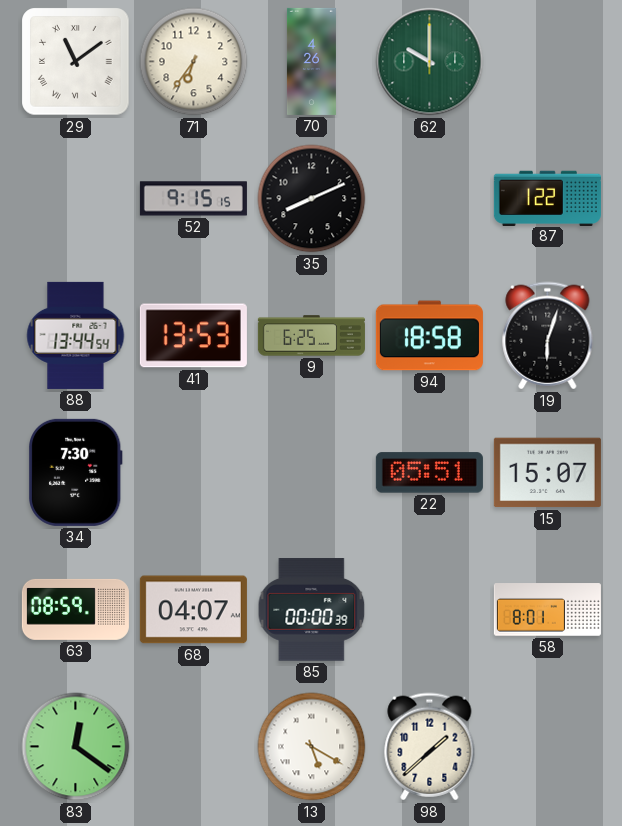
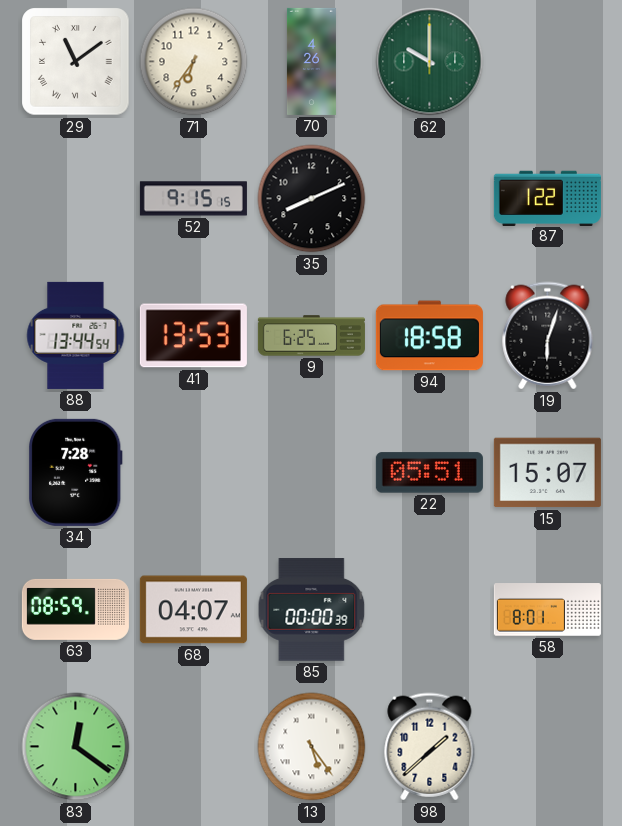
34: 7:30 -> 7:28
13: 5:20 -> 5:24
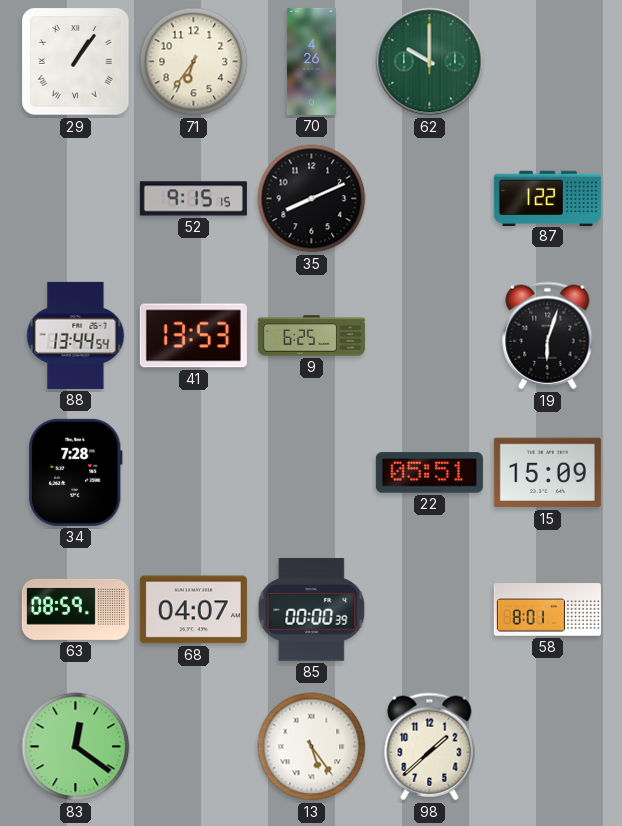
29: 11:09 -> 1:06
94: 18:58 -> none
15: 15:07 -> 15:09
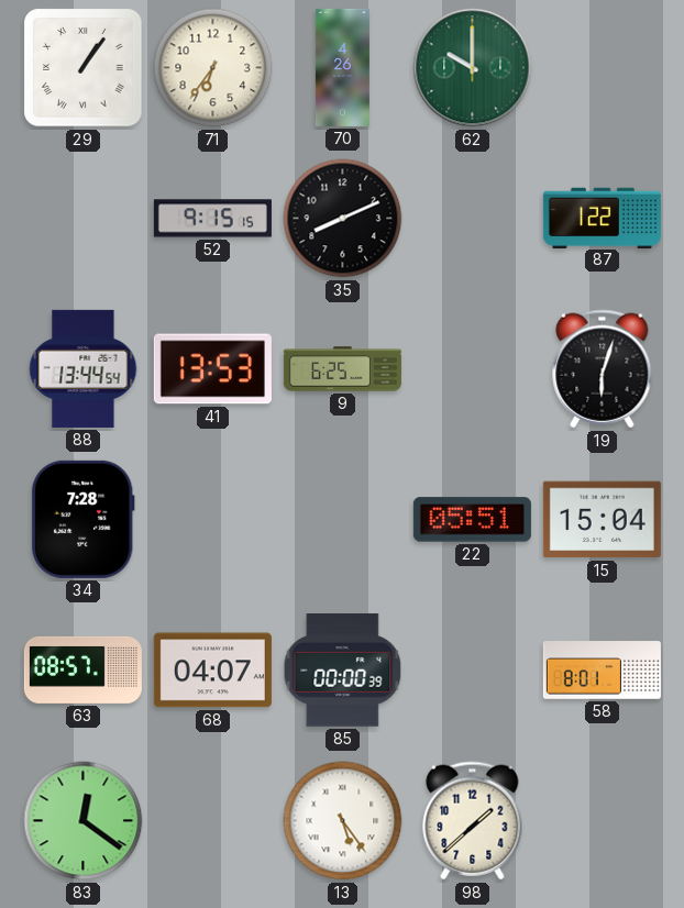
15: 15:09 -> 15:04
63: 08:59 -> 08:57
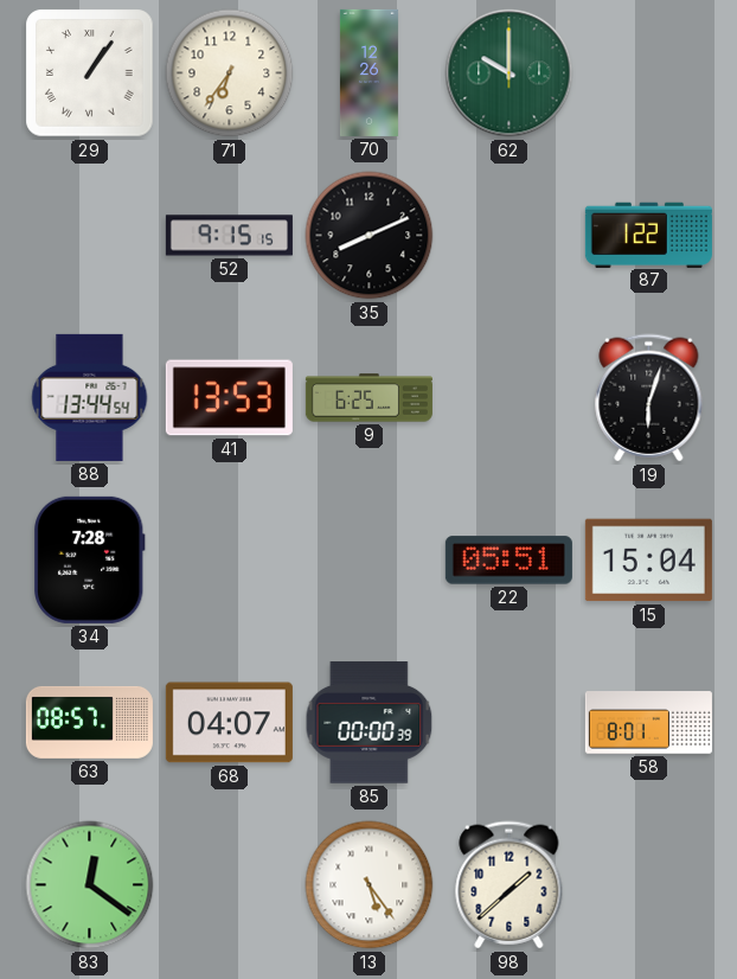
70: 4:26 -> 12:26
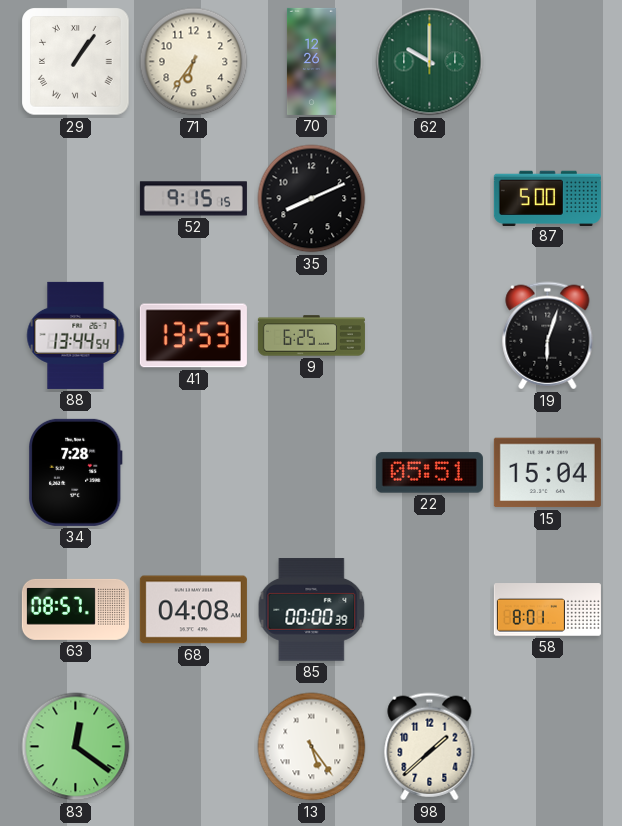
87: 1:22 -> 5:00
68: 04:07 -> 04:08
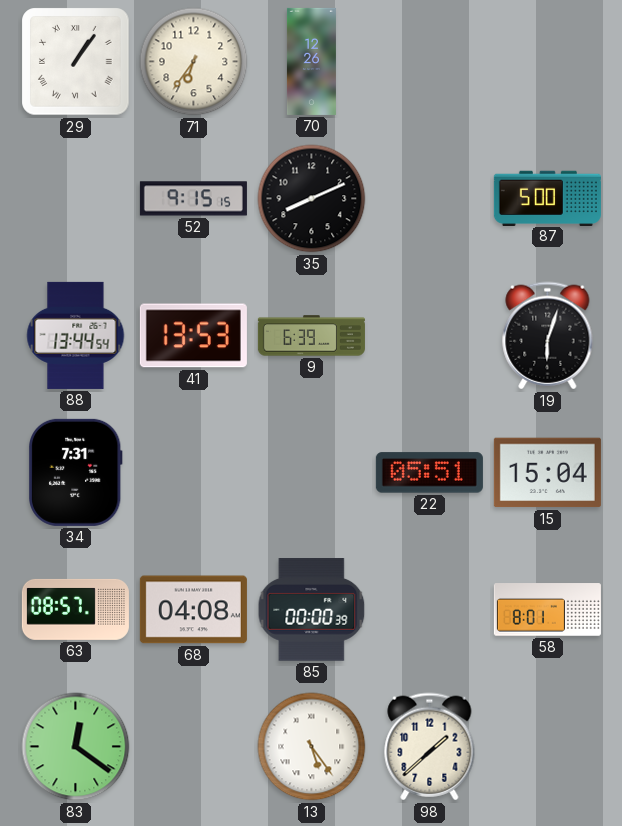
62: 10:00 -> none
9: 6:25 -> 6:39
34: 7:28 -> 7:31
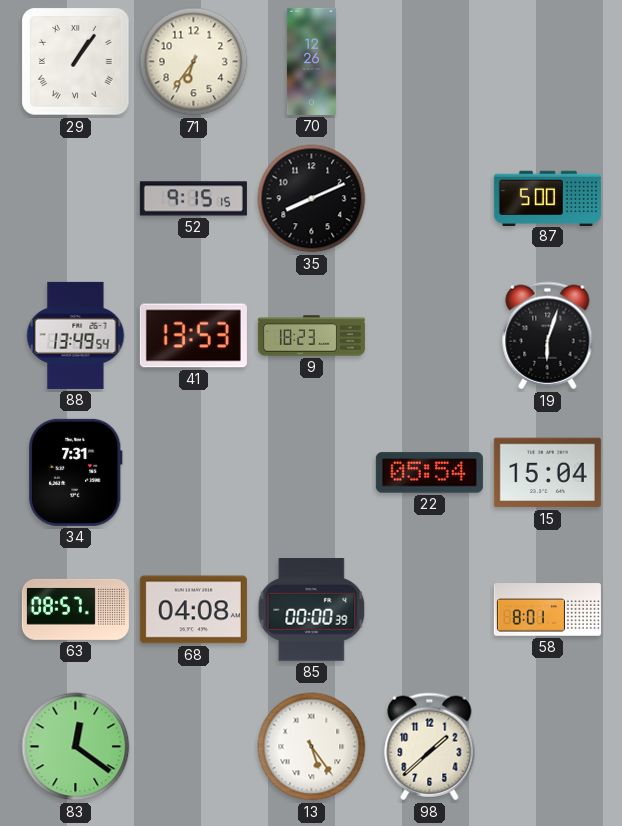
88: 13:44 -> 13:49
9: 6:39 -> 18:23
22: 05:51 -> 05:54
